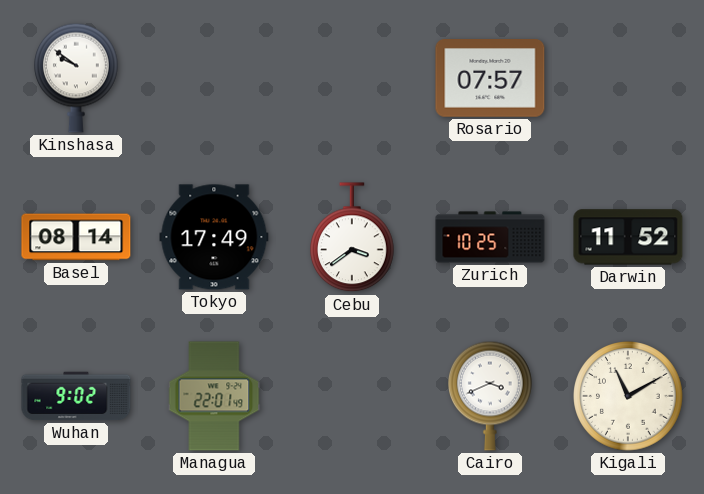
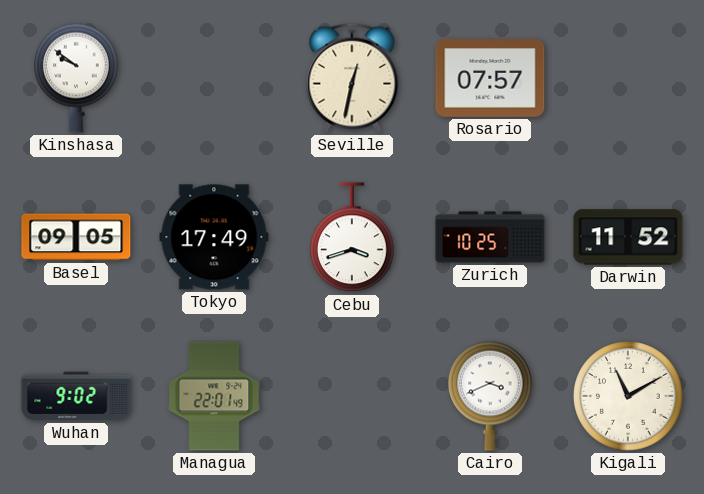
Seville: none -> 12:32
Basel: 08:14 -> 09:05
Cebu: 3:39 -> 3:42
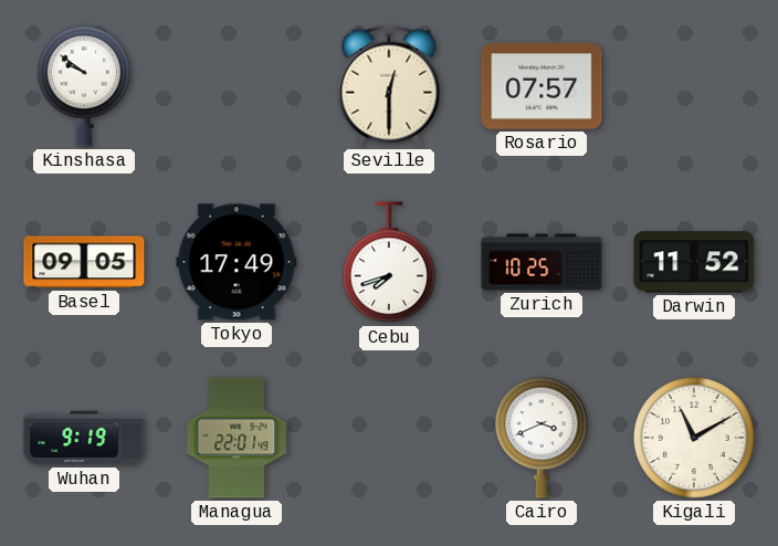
Seville: 12:32 -> 12:30
Cebu: 3:42 -> 7:42
Wuhan: 9:02 -> 9:19
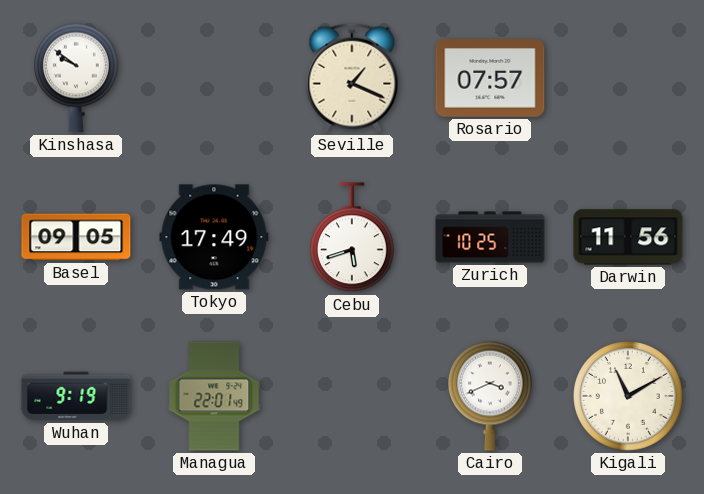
Seville: 12:30 -> 1:19
Cebu: 7:42 -> 5:42
Darwin: 11:52 -> 11:56
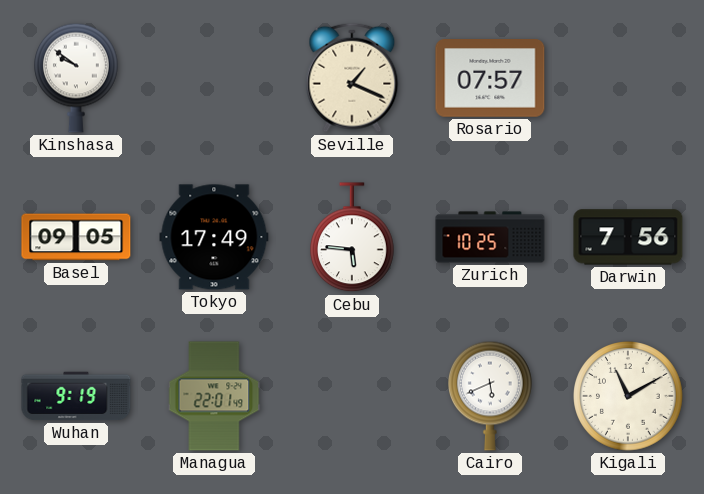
Cebu: 5:42 -> 5:46
Darwin: 11:56 -> 7:56
Cairo: 3:41 -> 5:41
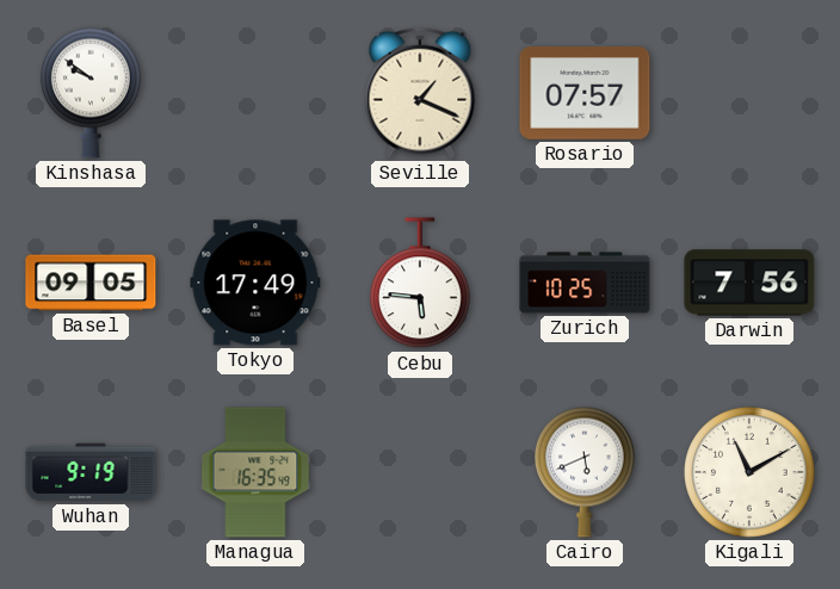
Managua: 22:01 -> 16:35
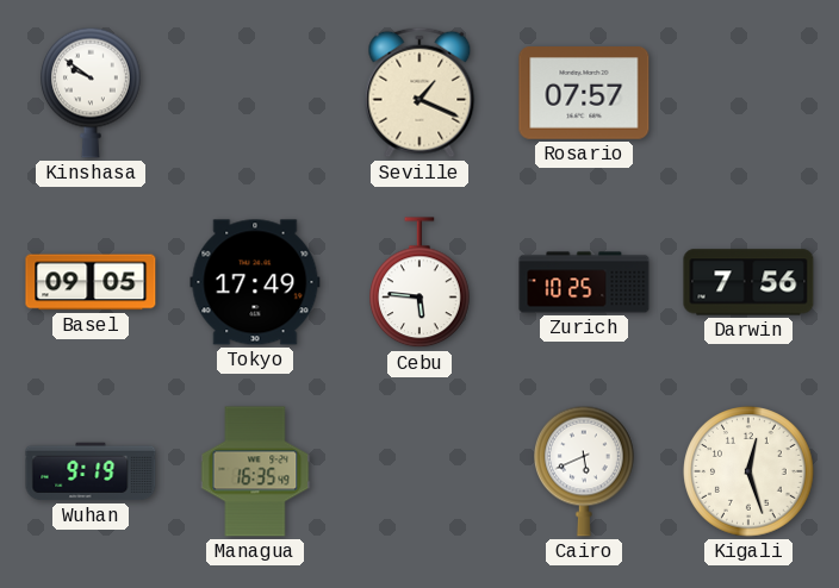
Kigali: 11:10 -> 12:27
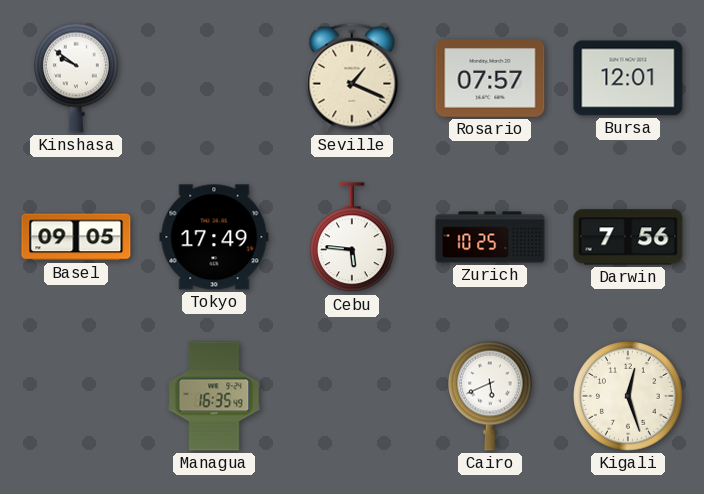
Bursa: none -> 12:01
Wuhan: 9:19 -> none
